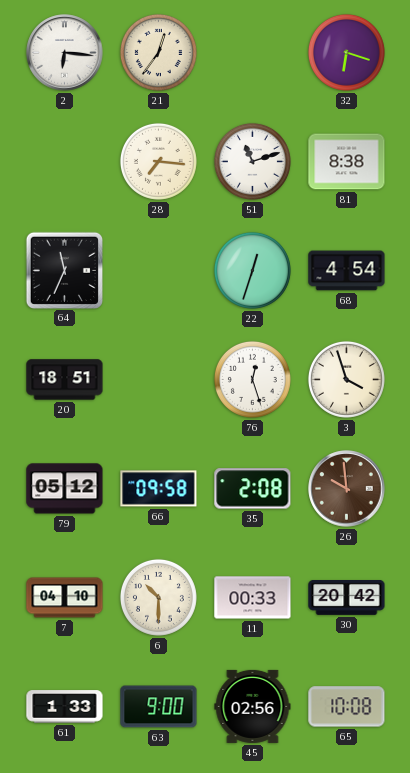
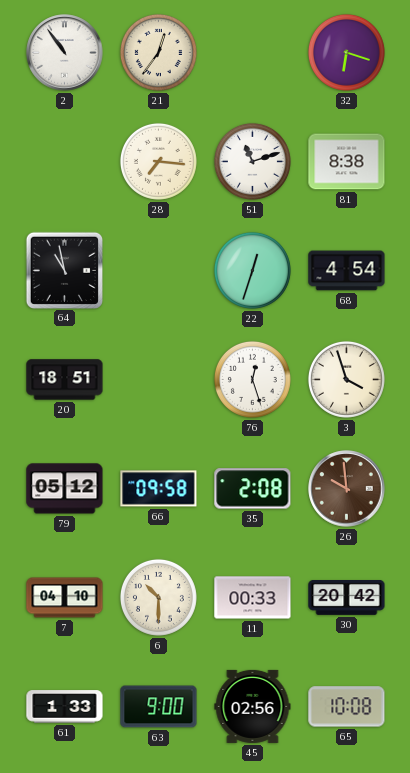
2: 6:16 -> 10:54
64: 11:34 -> 10:58
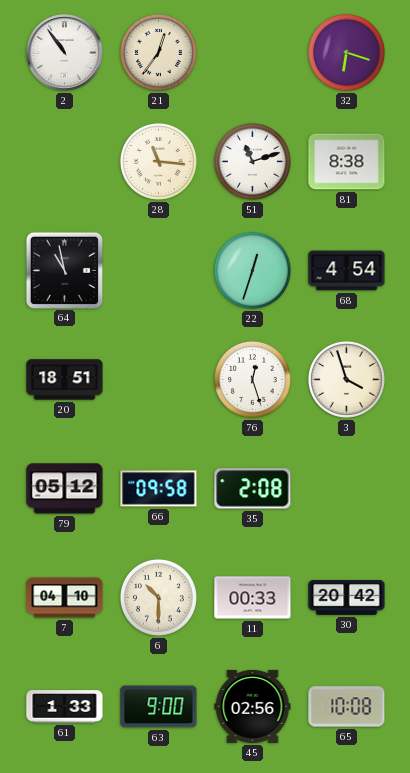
28: 7:16 -> 11:16
26: 9:59 -> none
